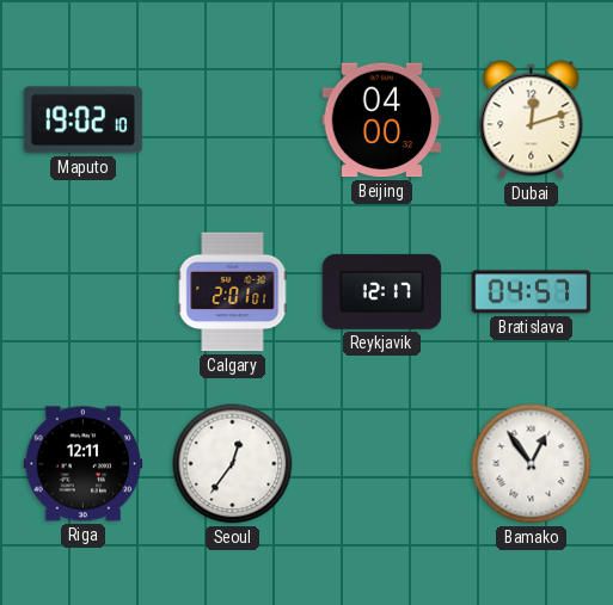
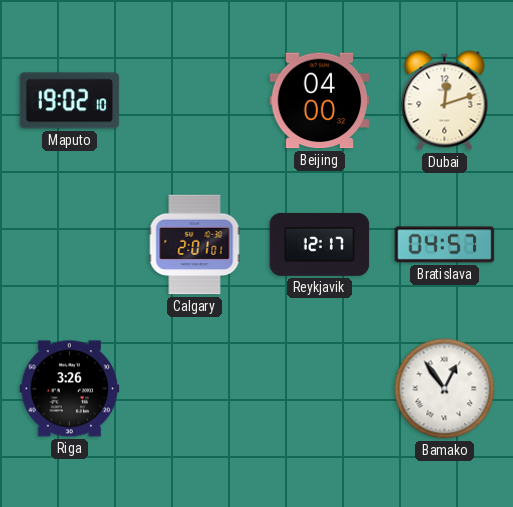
Riga: 12:11 -> 3:26
Seoul: 12:36 -> none
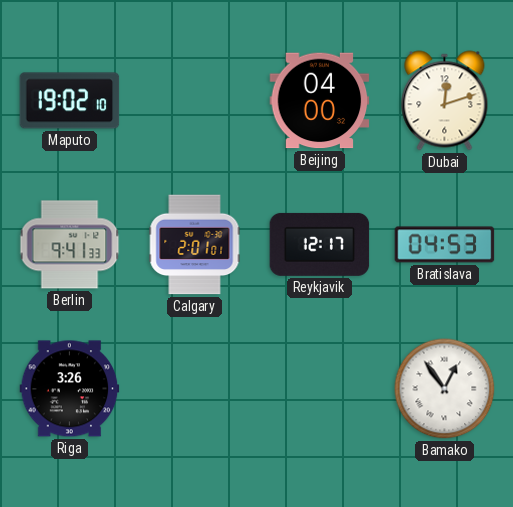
Berlin: none -> 9:41
Bratislava: 04:57 -> 04:53
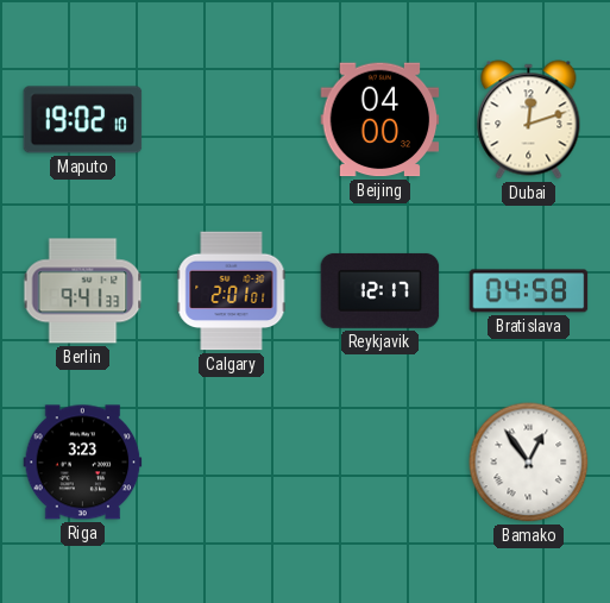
Bratislava: 04:53 -> 04:58
Riga: 3:26 -> 3:23
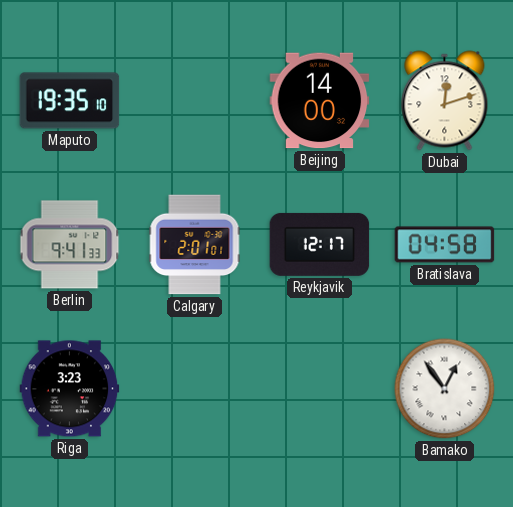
Maputo: 19:02 -> 19:35
Beijing: 04:00 -> 14:00
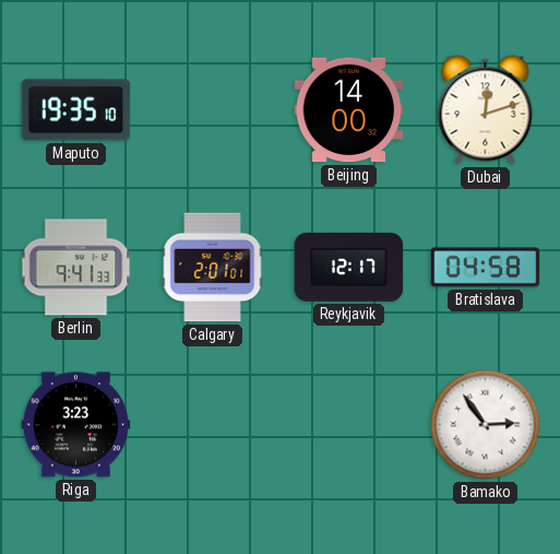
Bamako: 12:54 -> 2:54
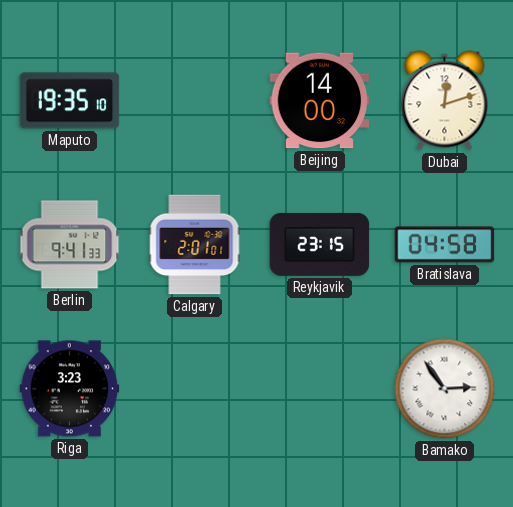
Reykjavik: 12:17 -> 23:15
